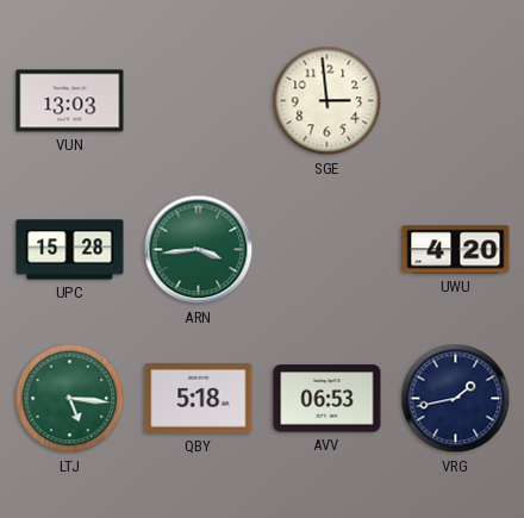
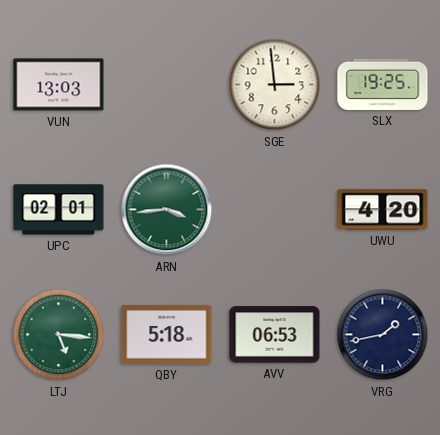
SLX: none -> 19:25
UPC: 15:28 -> 02:01
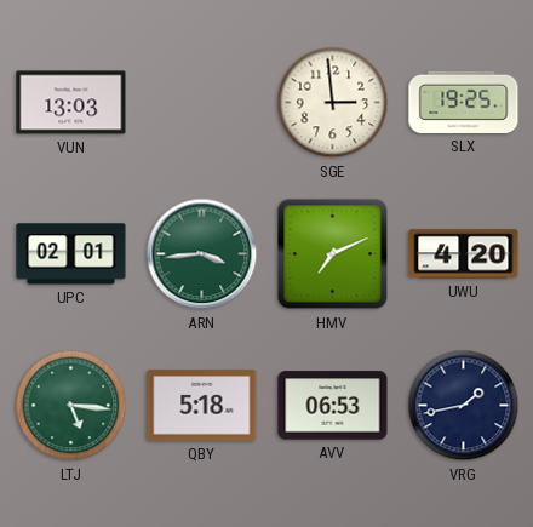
HMV: none -> 7:11
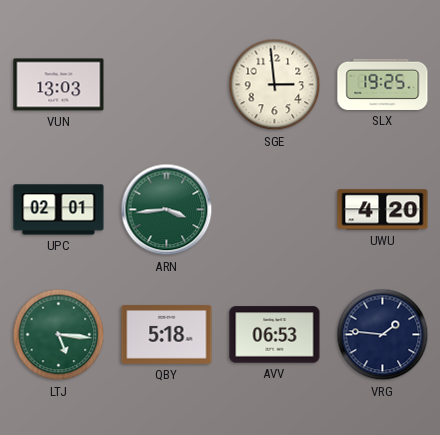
HMV: 7:11 -> none
VRG: 1:43 -> 1:46
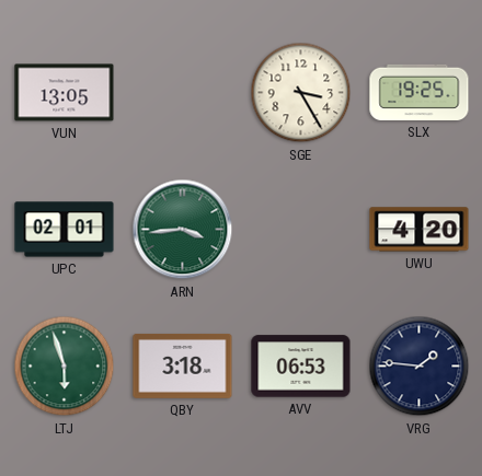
VUN: 13:03 -> 13:05
SGE: 2:59 -> 3:25
LTJ: 5:16 -> 5:57
QBY: 5:18 -> 3:18
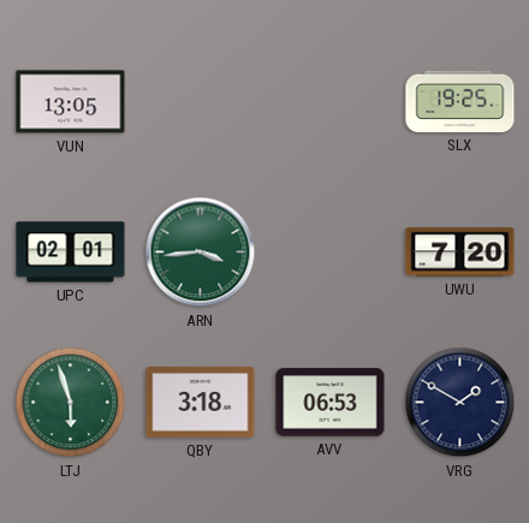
SGE: 3:25 -> none
UWU: 4:20 -> 7:20
VRG: 1:46 -> 1:50
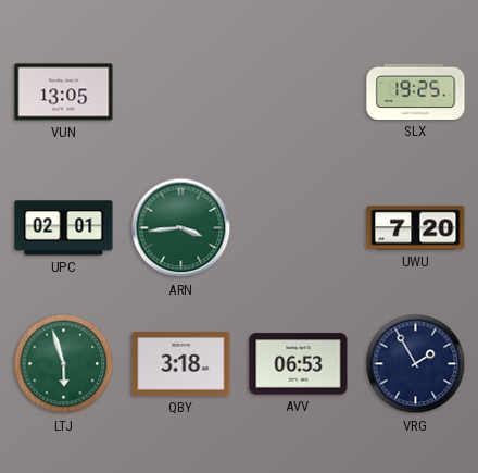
VRG: 1:50 -> 1:55
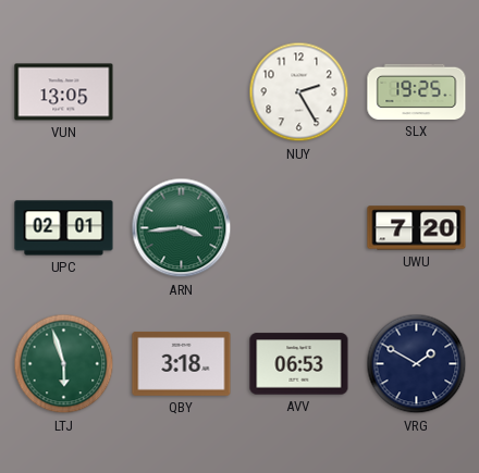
NUY: none -> 2:25
VRG: 1:55 -> 1:50
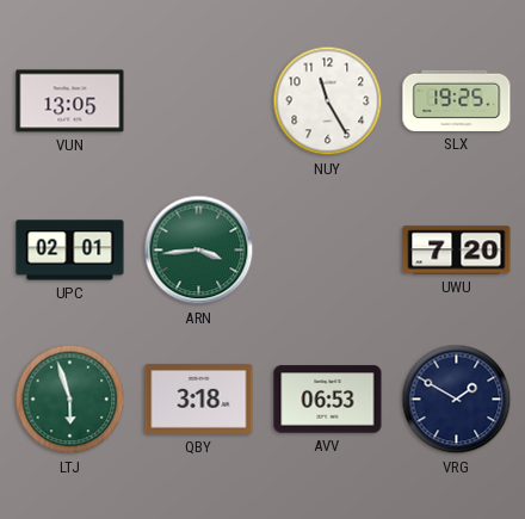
NUY: 2:25 -> 11:25
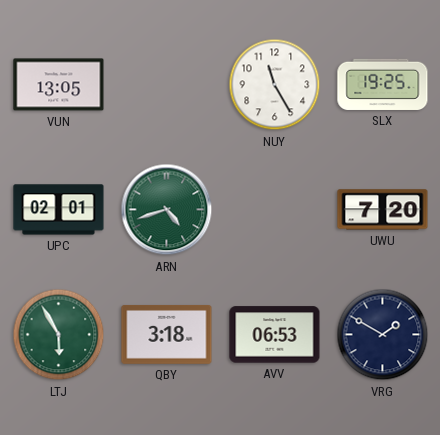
ARN: 3:44 -> 4:42
LTJ: 5:57 -> 5:55
